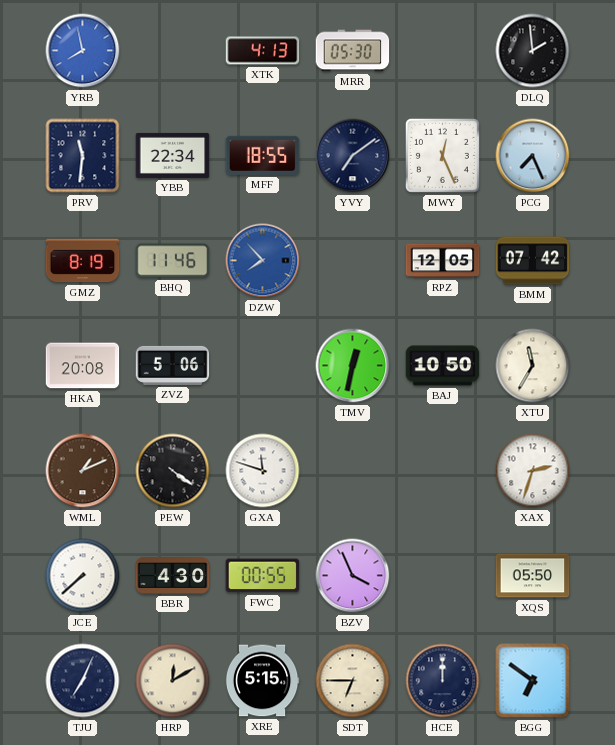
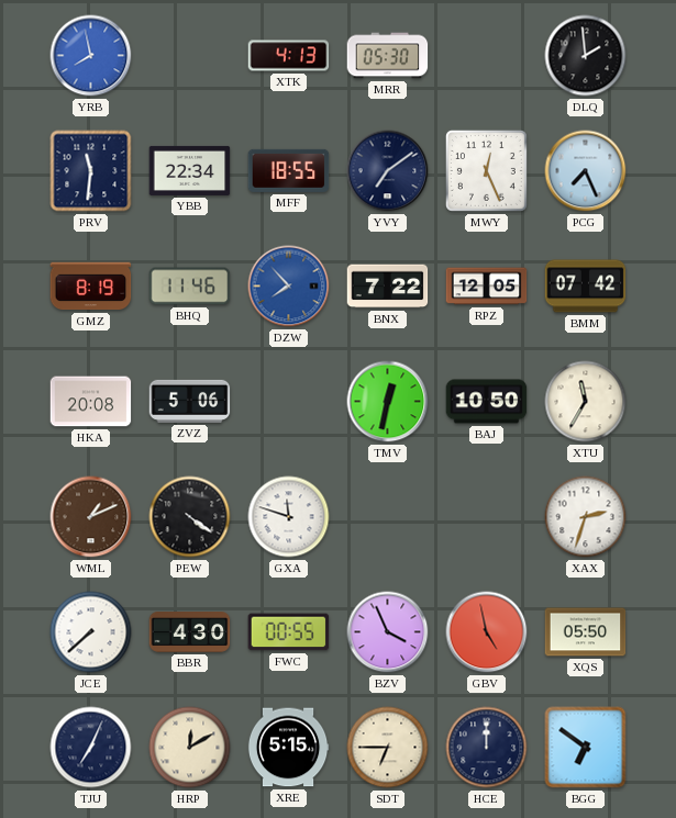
BNX: none -> 7:22
GBV: none -> 4:58
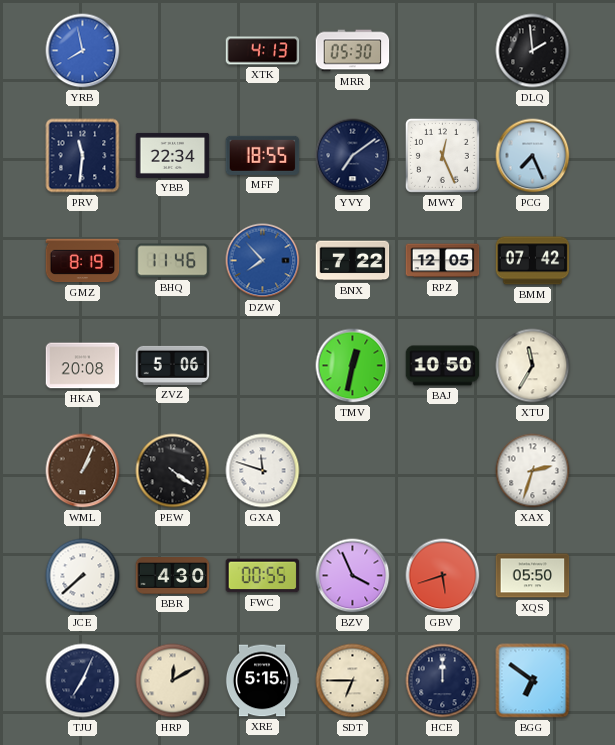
WML: 1:11 -> 1:04
GBV: 4:58 -> 5:42
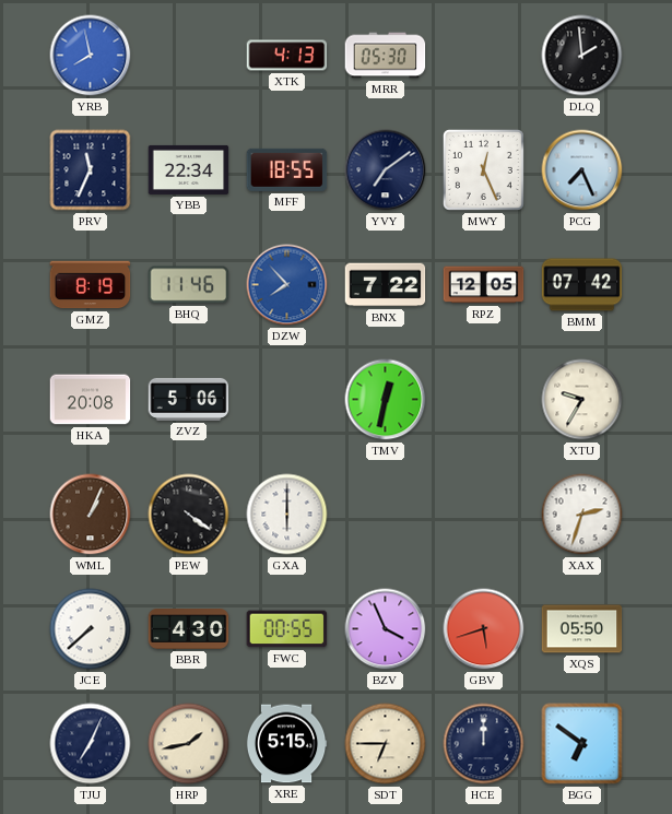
PRV: 11:31 -> 11:34
BAJ: 10:50 -> none
XTU: 11:35 -> 9:35
GXA: 11:48 -> 6:00
HRP: 12:10 -> 1:43
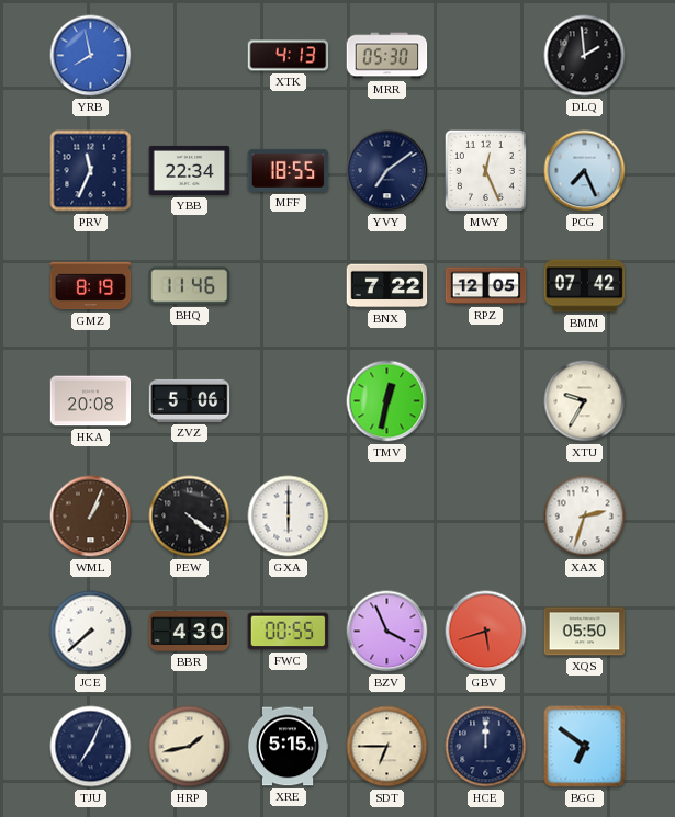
DZW: 7:53 -> none
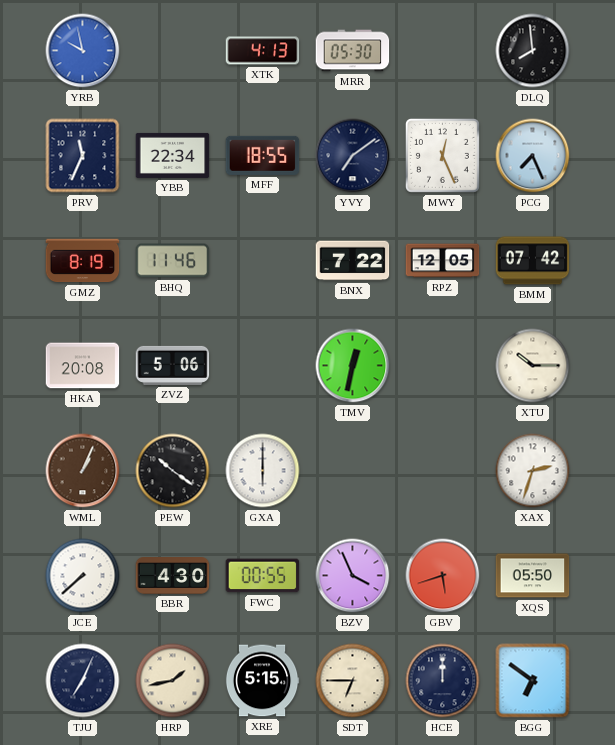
YRB: 7:58 -> 9:58
DLQ: 1:59 -> 7:59
XTU: 9:35 -> 10:15
PEW: 4:21 -> 10:21
